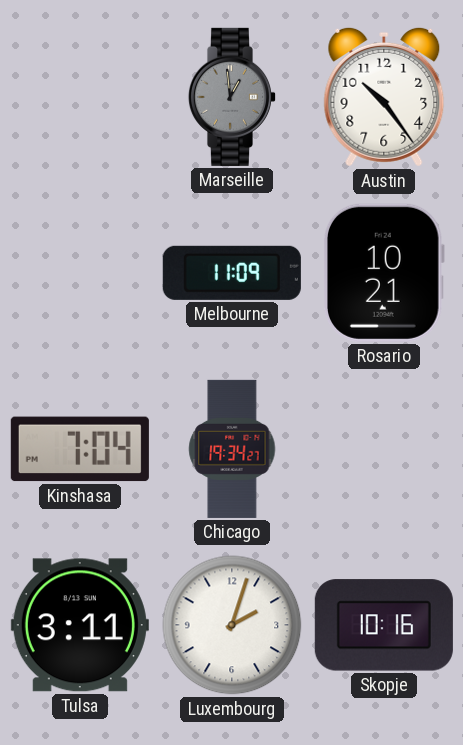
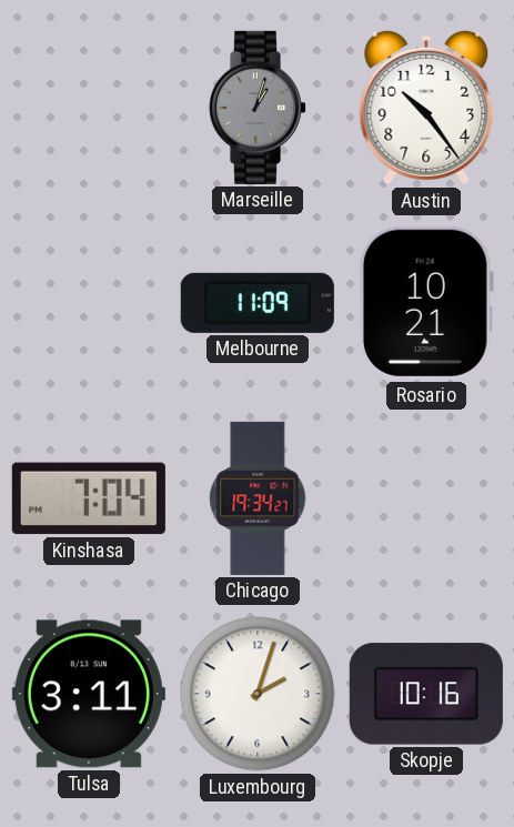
Marseille: 12:59 -> 1:03
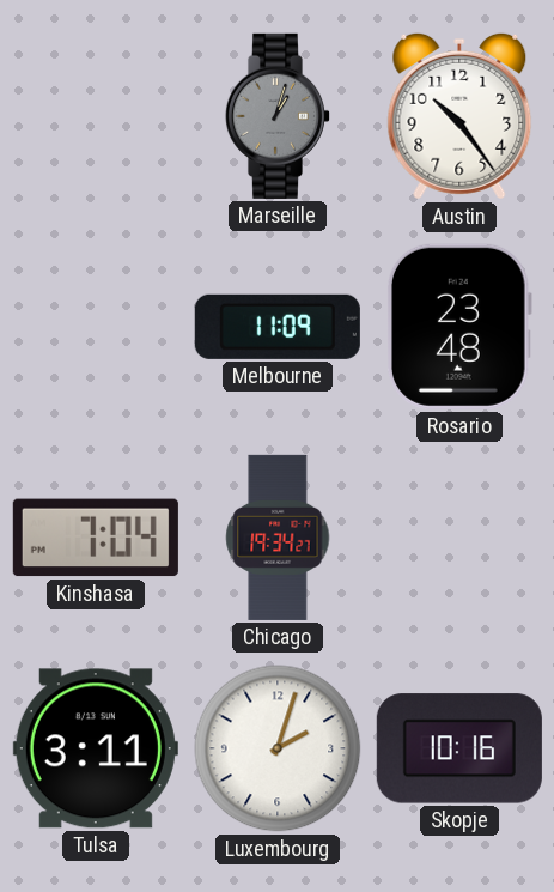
Rosario: 10:21 -> 23:48
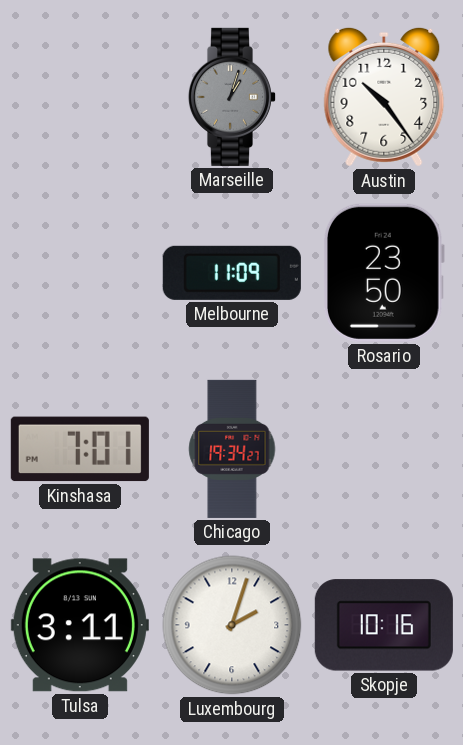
Rosario: 23:48 -> 23:50
Kinshasa: 7:04 -> 7:01
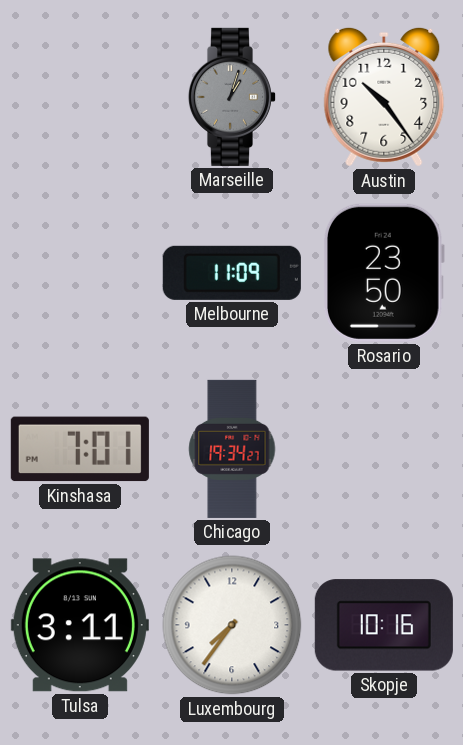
Luxembourg: 2:03 -> 7:36
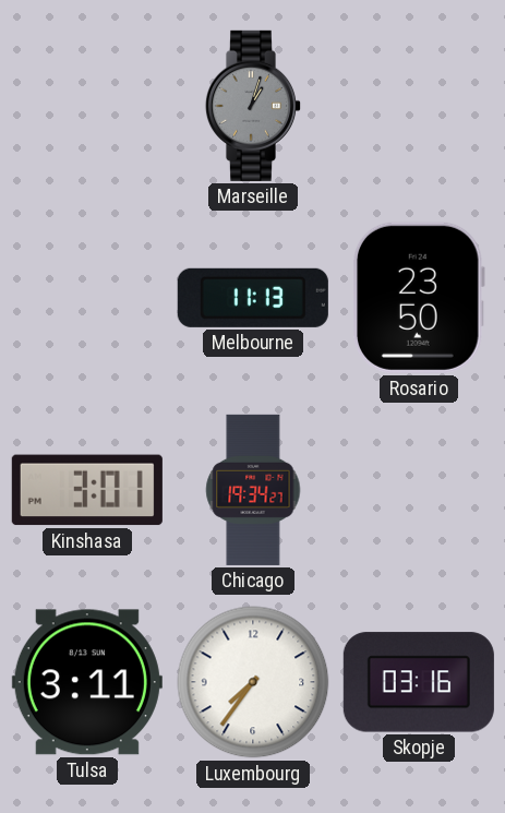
Austin: 10:24 -> none
Melbourne: 11:09 -> 11:13
Kinshasa: 7:01 -> 3:01
Skopje: 10:16 -> 03:16
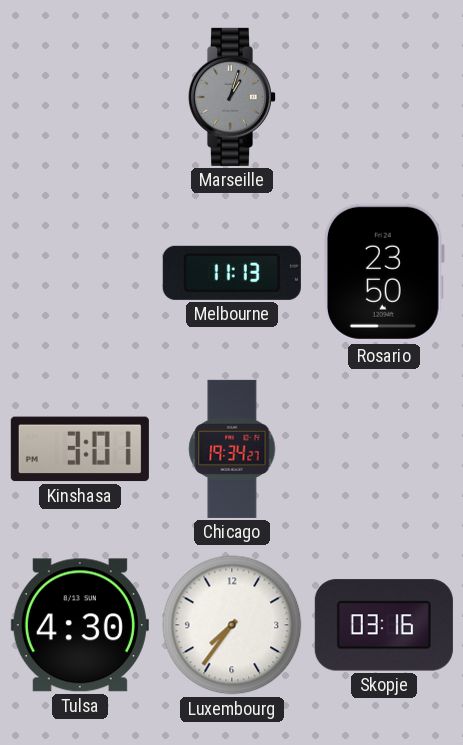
Tulsa: 3:11 -> 4:30
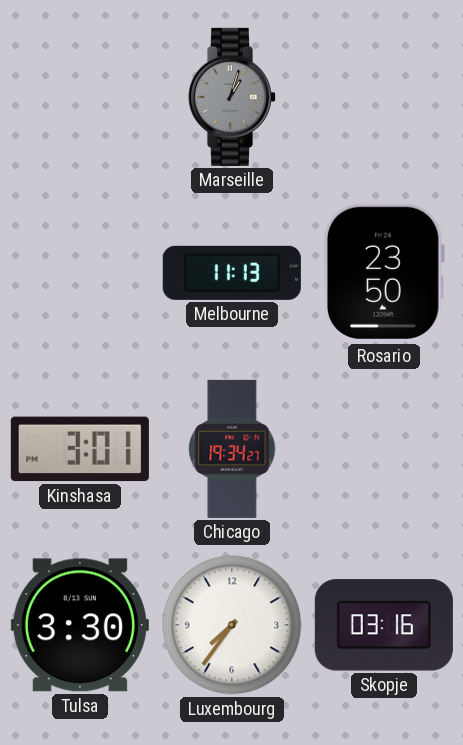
Tulsa: 4:30 -> 3:30
